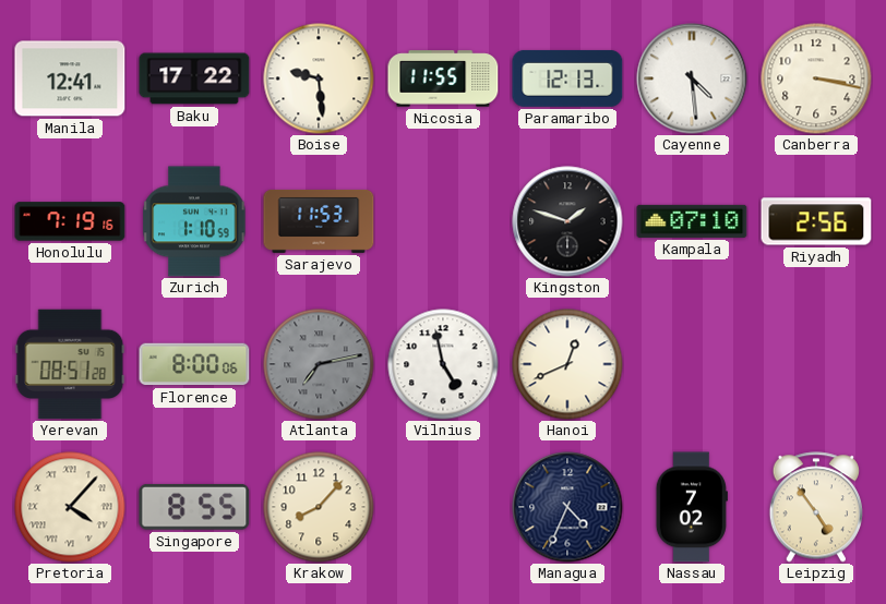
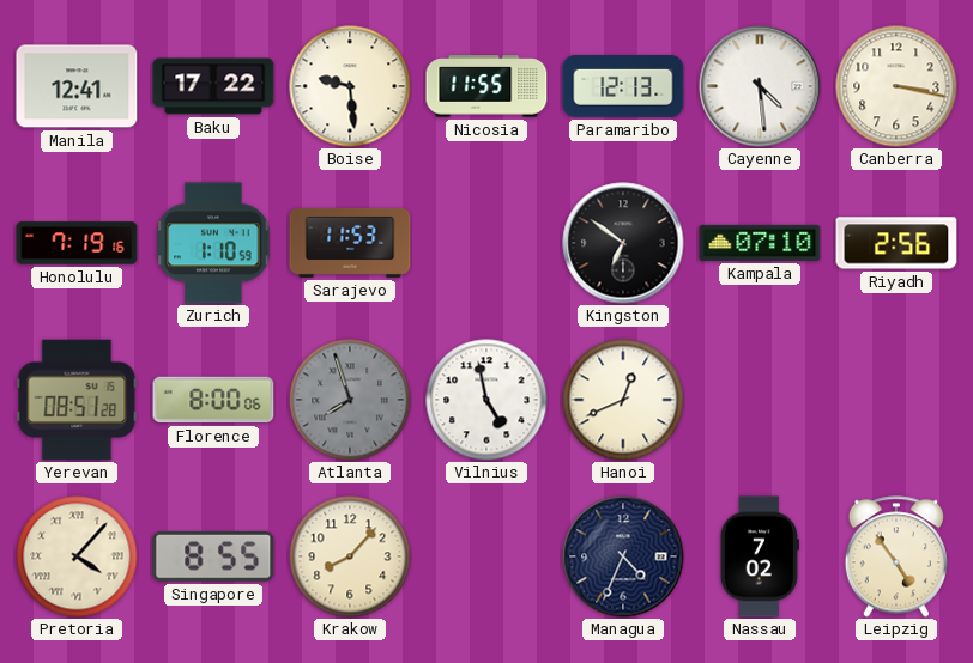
Kingston: 1:48 -> 6:51
Atlanta: 7:13 -> 7:57
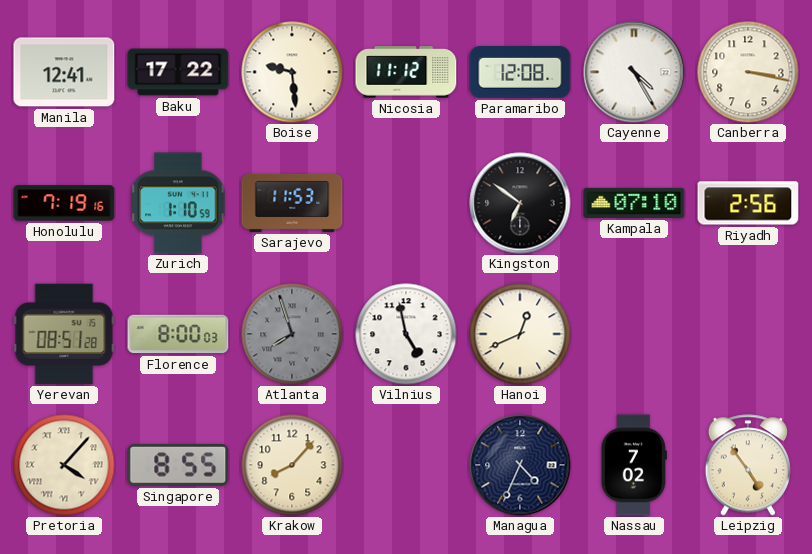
Nicosia: 11:55 -> 11:12
Paramaribo: 12:13 -> 12:08
Cayenne: 4:29 -> 4:25
Florence: 8:00:06 -> 8:00:03
